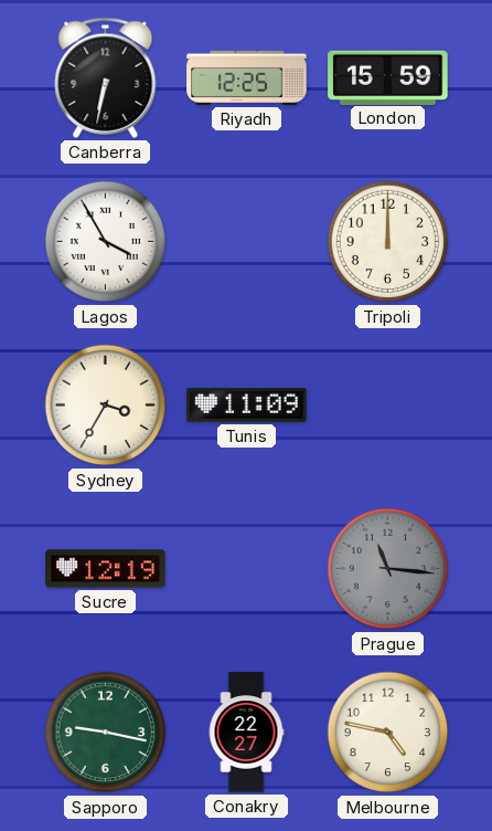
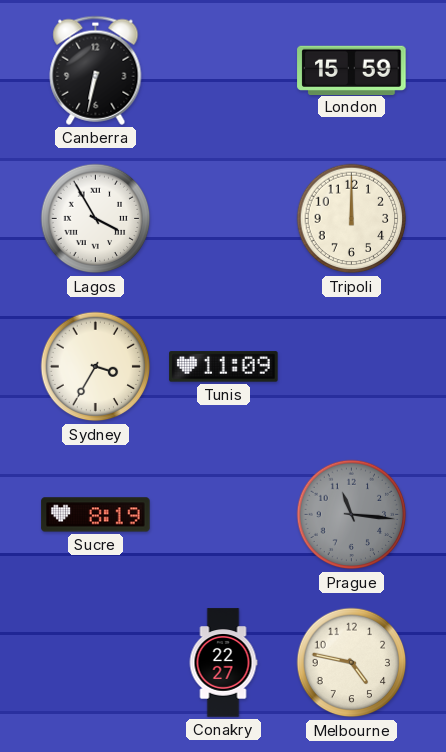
Riyadh: 12:25 -> none
Sucre: 12:19 -> 8:19
Sapporo: 9:17 -> none
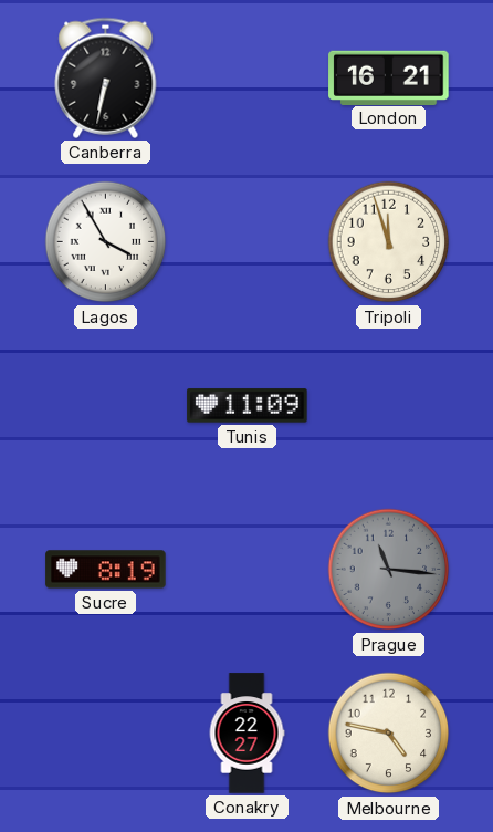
London: 15:59 -> 16:21
Tripoli: 12:00 -> 11:57
Sydney: 3:35 -> none
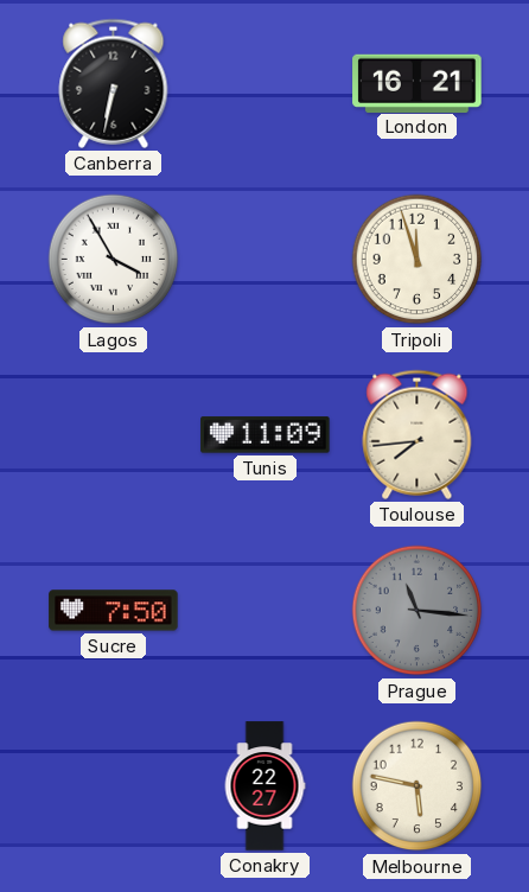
Toulouse: none -> 7:44
Sucre: 8:19 -> 7:50
Melbourne: 4:47 -> 5:47
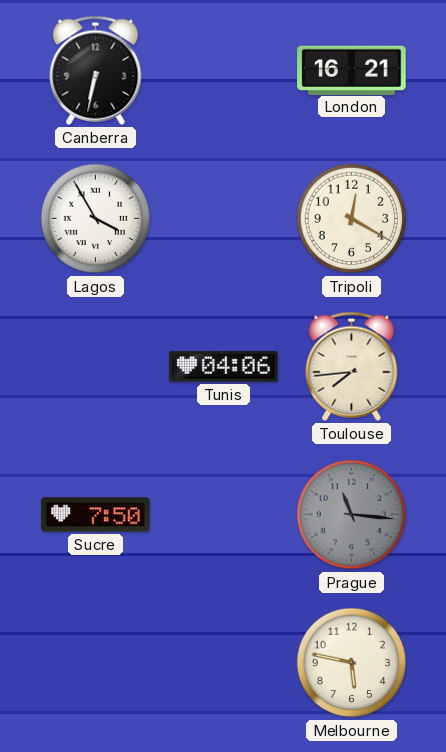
Tripoli: 11:57 -> 12:20
Tunis: 11:09 -> 04:06
Conakry: 22:27 -> none
